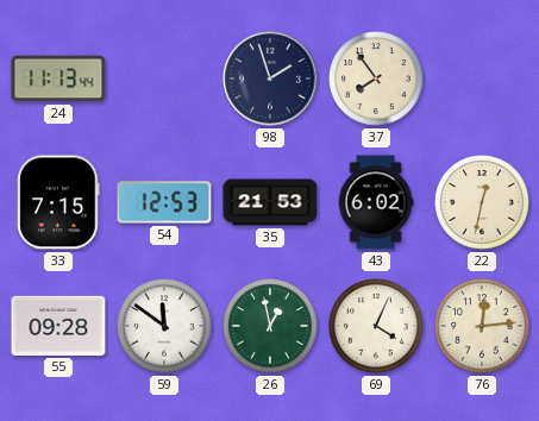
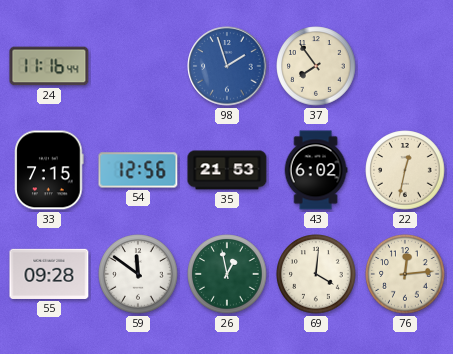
24: 11:13 -> 11:16
98 dial: navy -> blue
54: 12:53 -> 12:56
69: 4:04 -> 4:01
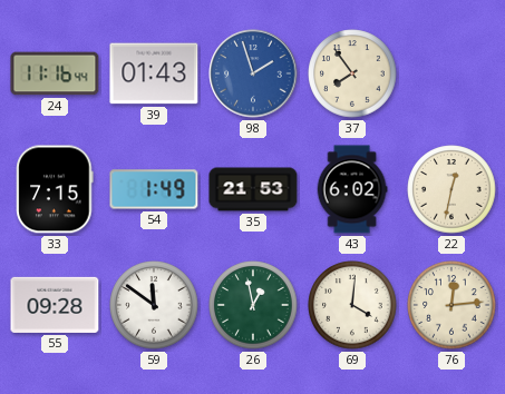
39: none -> 01:43
54: 12:56 -> 1:49
